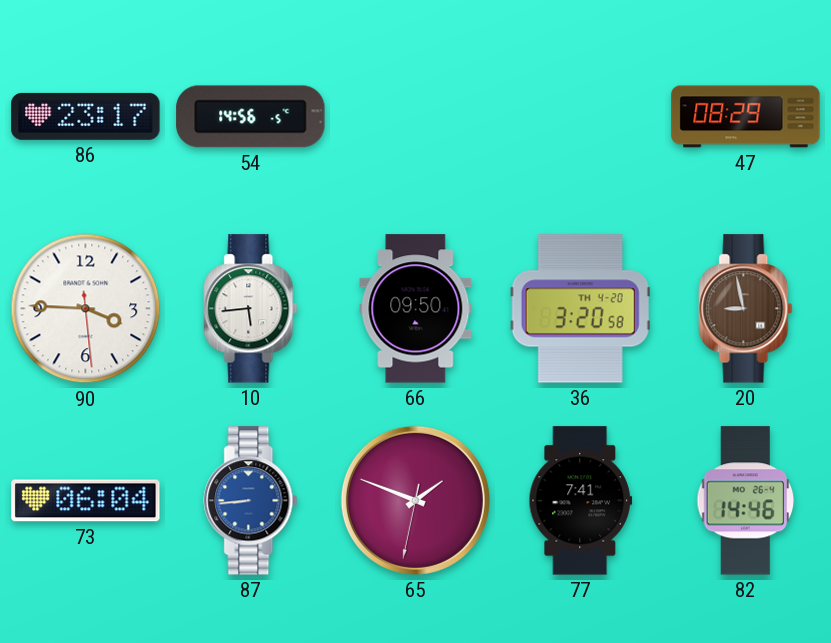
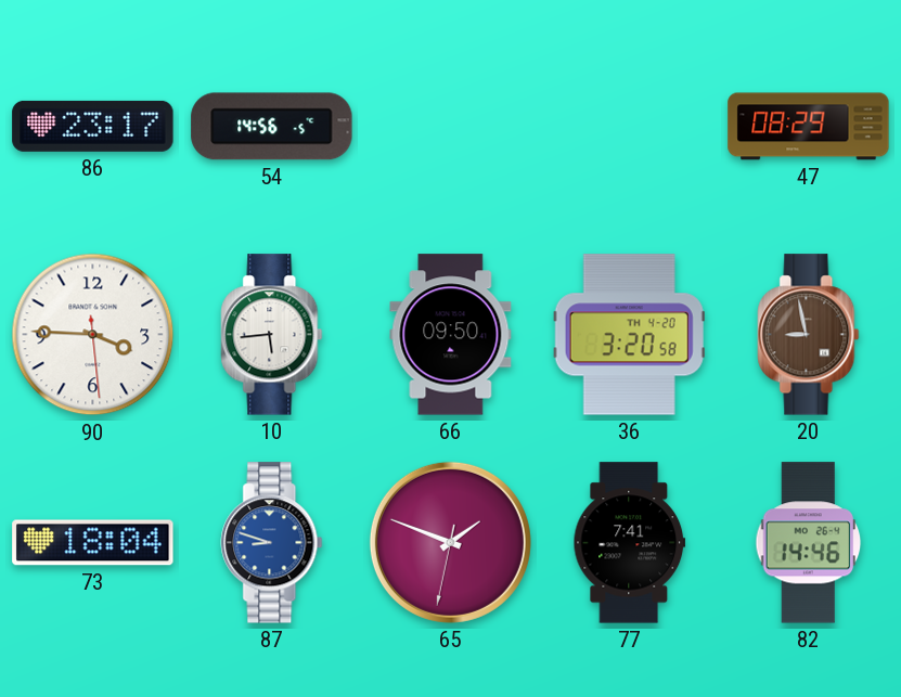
73: 06:04 -> 18:04
87: 8:44 -> 8:48
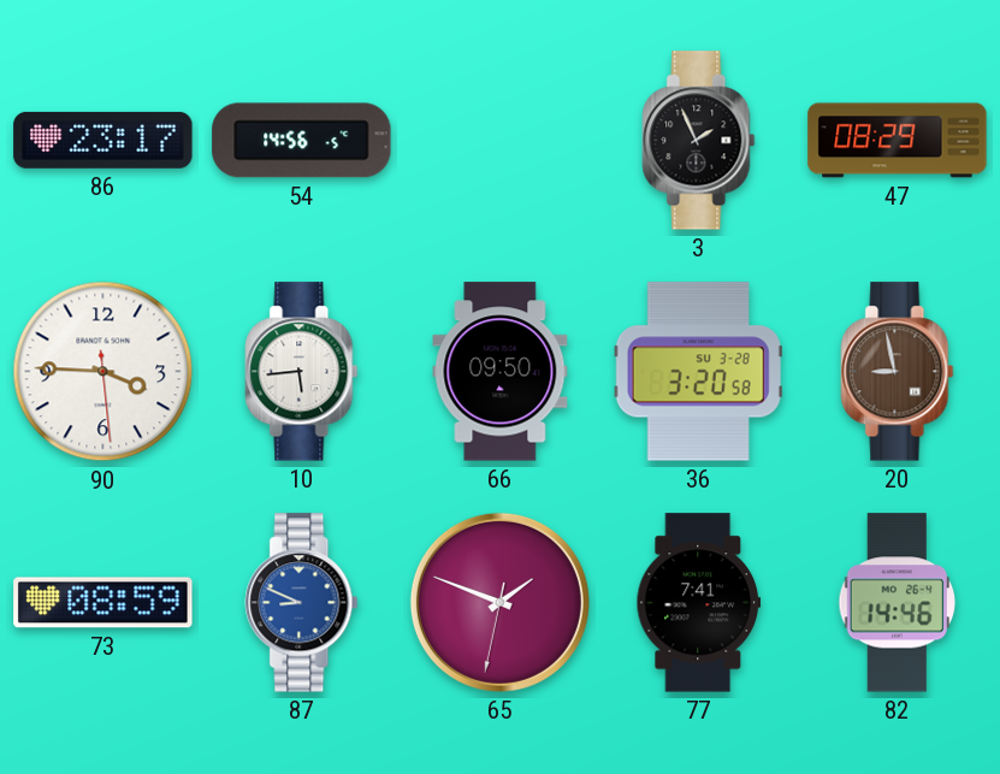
3: none -> 1:56
36 date: TH 4-20 -> SU 3-28
73: 18:04 -> 08:59
87: 8:48 -> 8:49
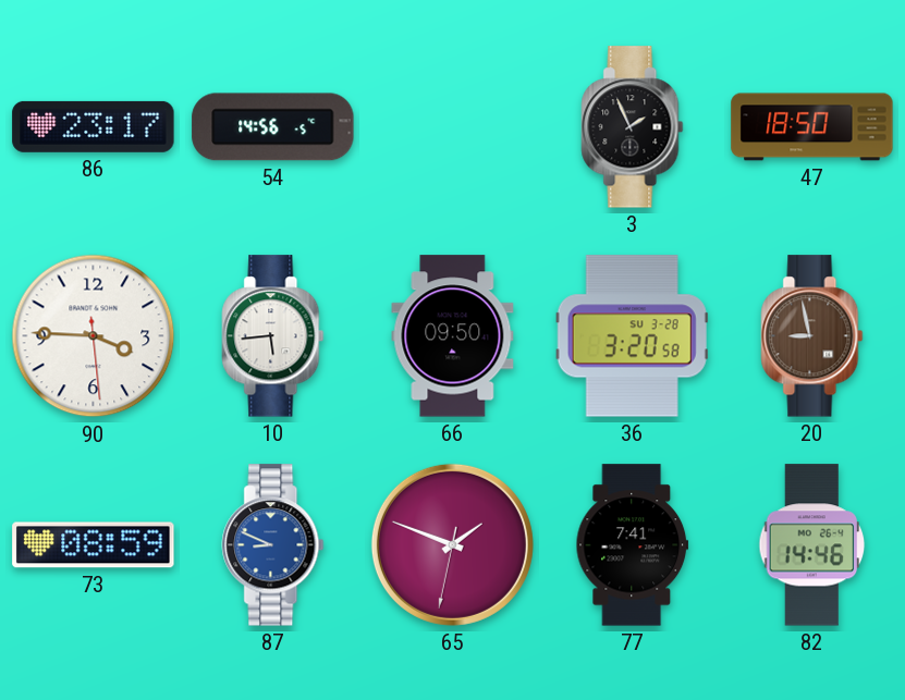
47: 08:29 -> 18:50
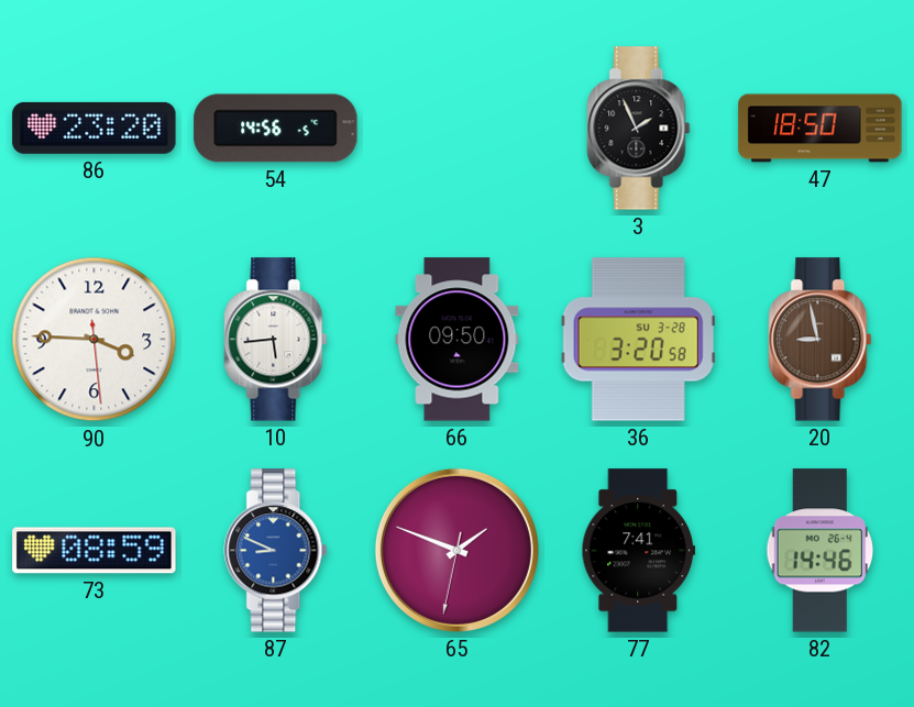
86: 23:17 -> 23:20
